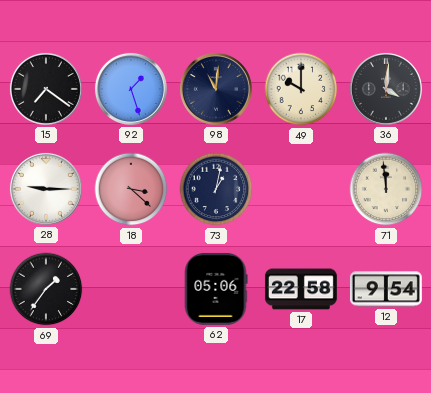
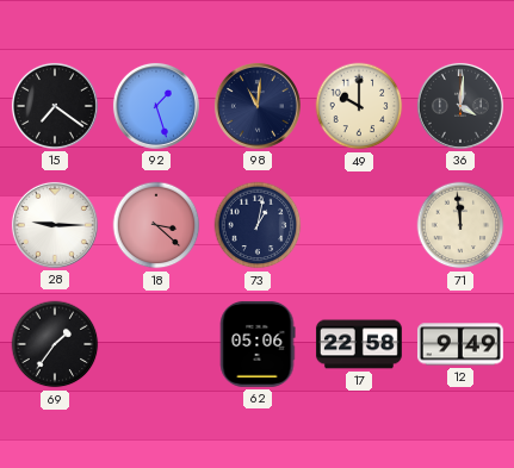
12: 9:54 -> 9:49
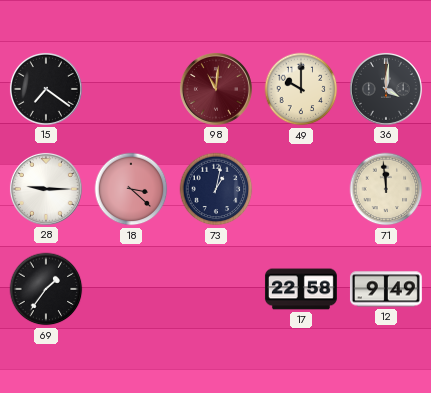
92: 1:27 -> none
98 dial: navy -> burgundy
62: 05:06 -> none
